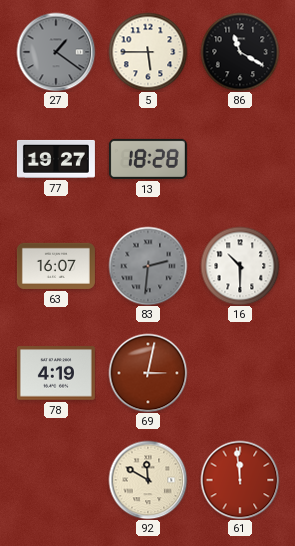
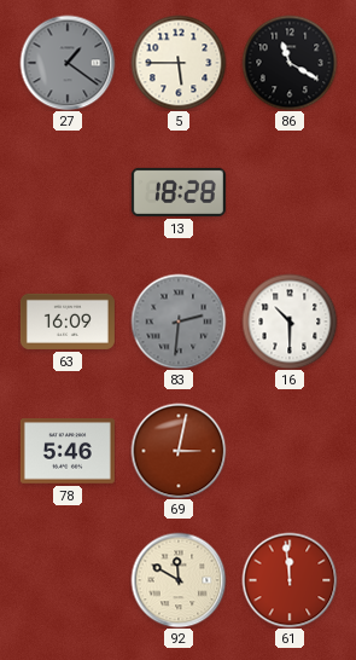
77: 19:27 -> none
63: 16:07 -> 16:09
78: 4:19 -> 5:46
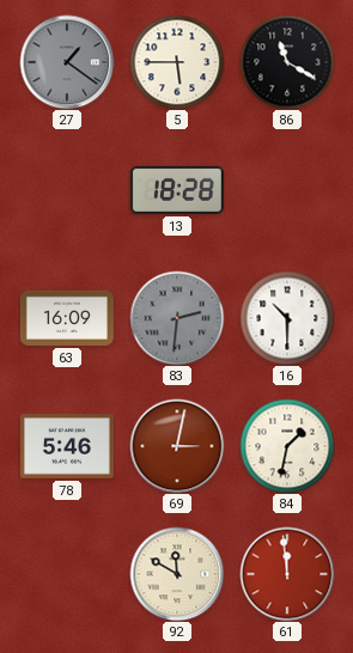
84: none -> 1:32
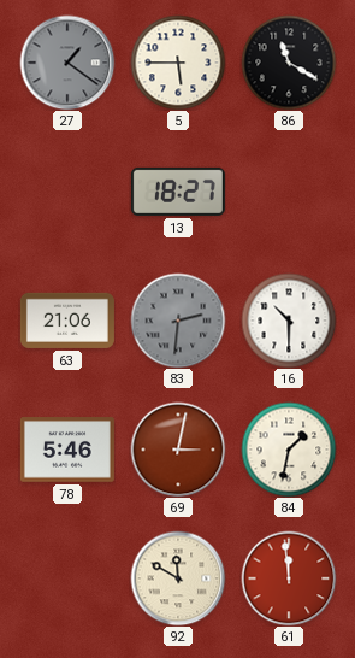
13: 18:28 -> 18:27
63: 16:09 -> 21:06
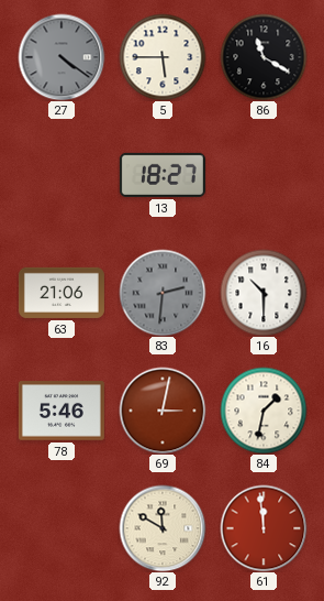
27: 1:21 -> 4:21
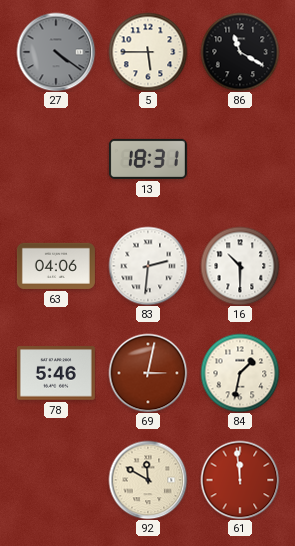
13: 18:27 -> 18:31
63: 21:06 -> 04:06
83 dial: grey -> white
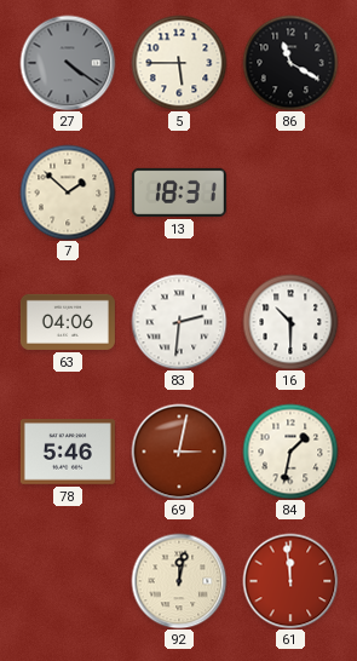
7: none -> 1:52
92: 11:50 -> 12:02
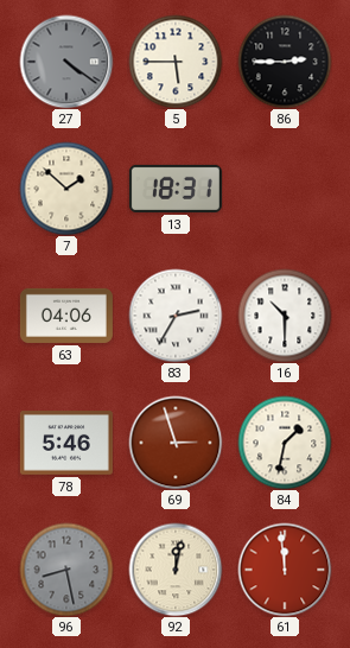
86: 11:20 -> 2:45
83: 2:31 -> 2:35
69: 3:02 -> 2:57
96: none -> 8:28
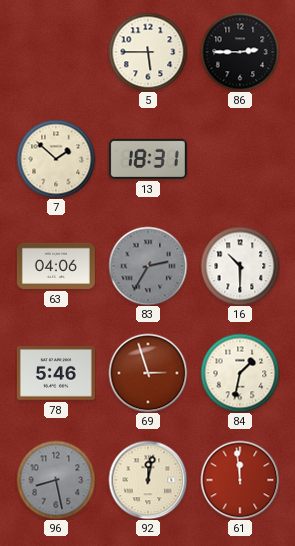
27: 4:21 -> none
83 dial: white -> grey
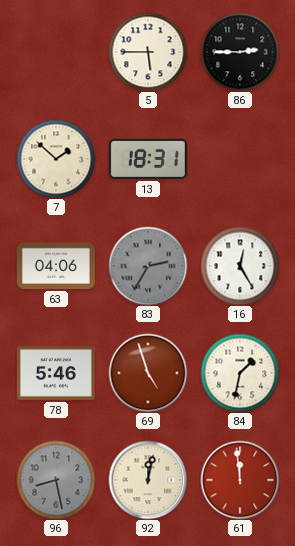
16: 10:30 -> 12:25
69: 2:57 -> 4:57
